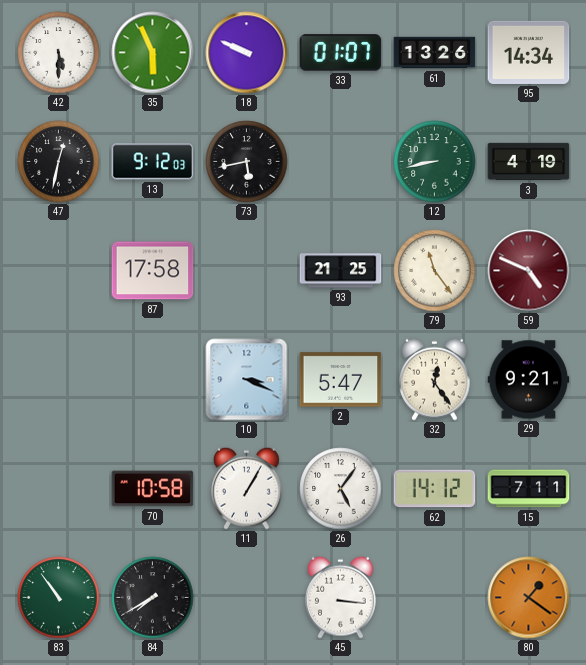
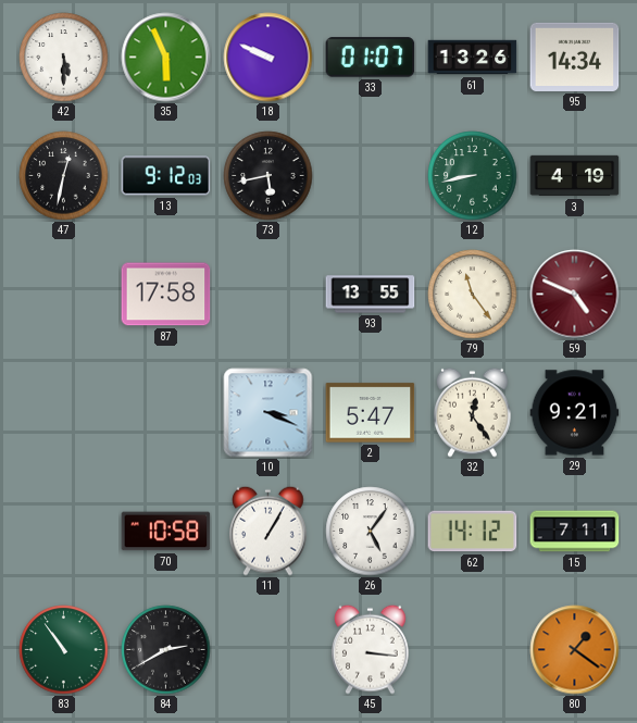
93: 21:25 -> 13:55
84: 7:40 -> 2:40
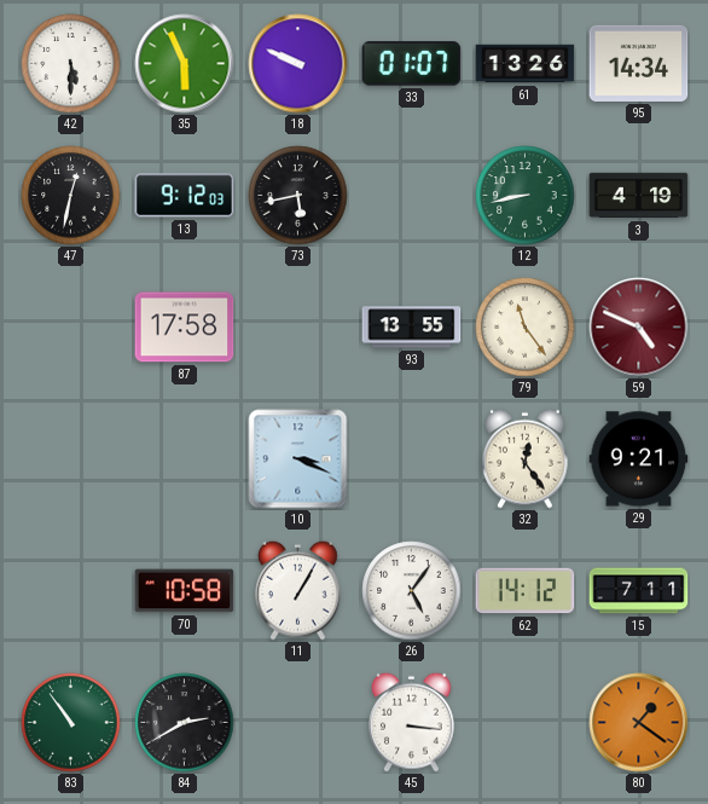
2: 5:47 -> none
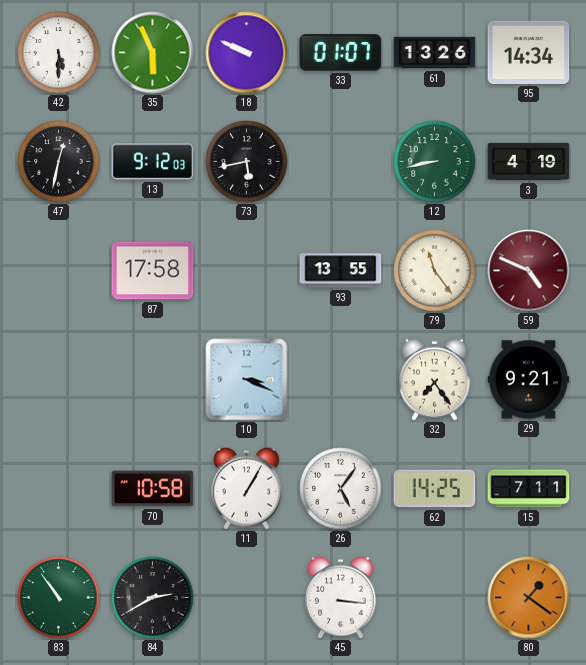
32: 12:24 -> 7:24
62: 14:12 -> 14:25
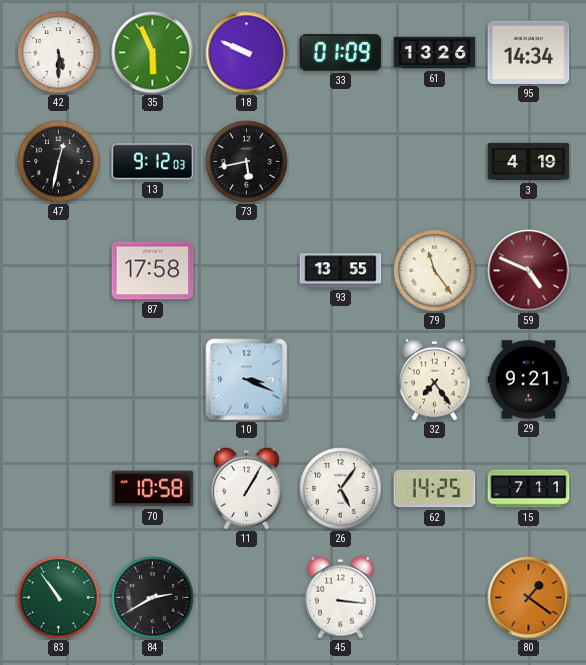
33: 01:07 -> 01:09
12: 8:43 -> none
